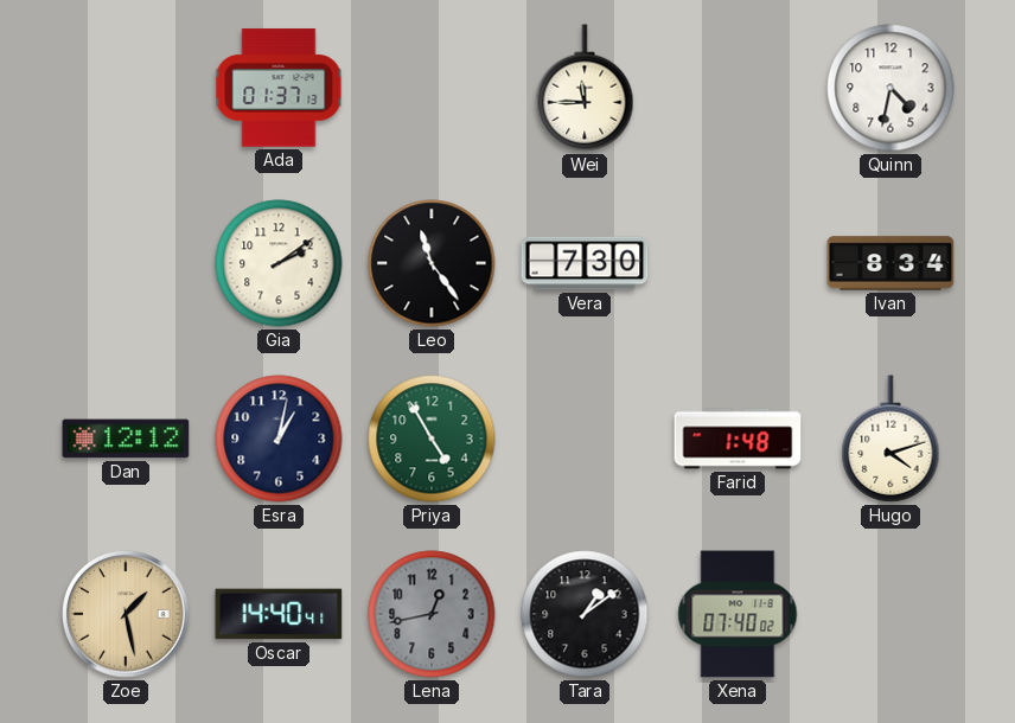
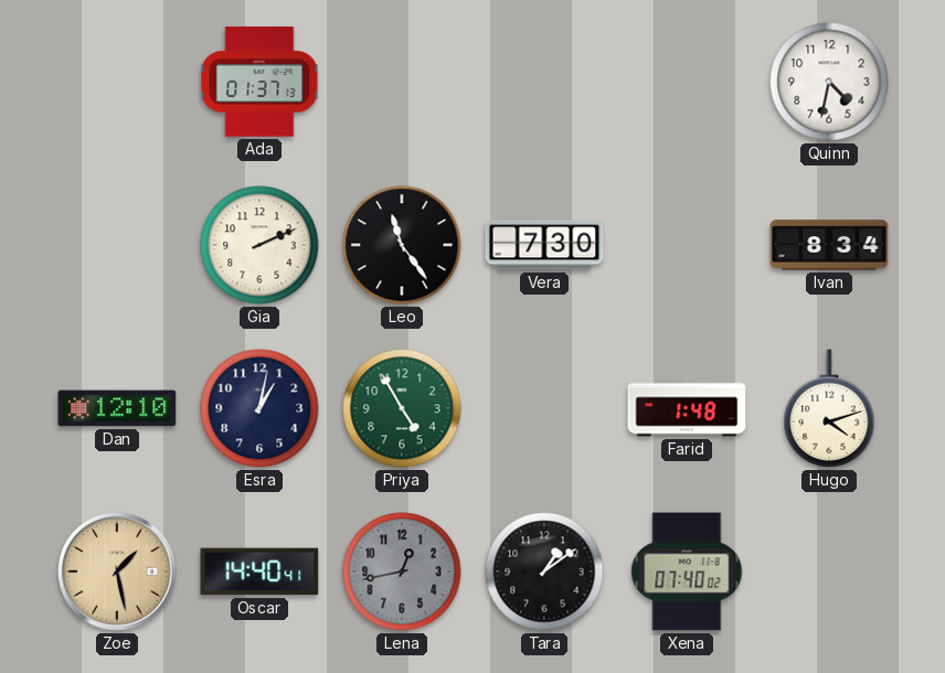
Wei: 11:45 -> none
Gia: 2:09 -> 2:11
Dan: 12:12 -> 12:10
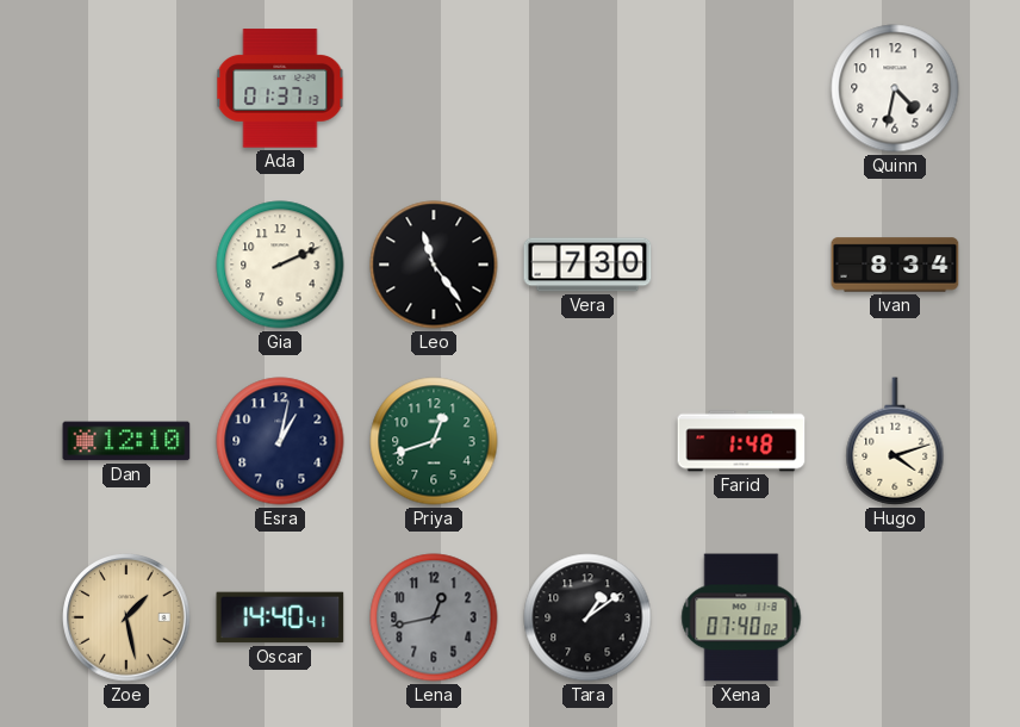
Priya: 4:55 -> 12:42
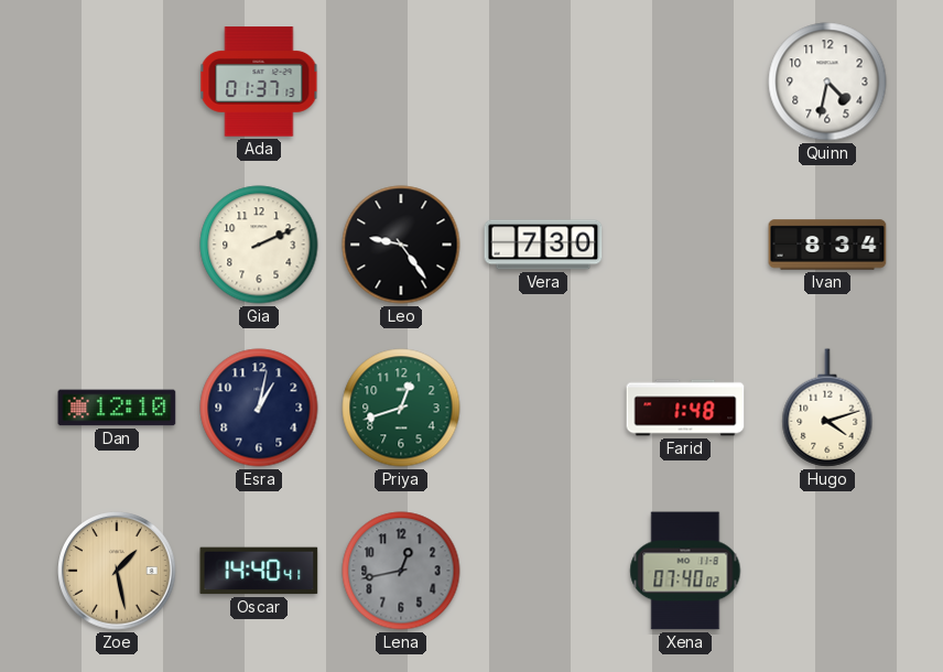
Leo: 11:24 -> 9:24
Tara: 1:09 -> none
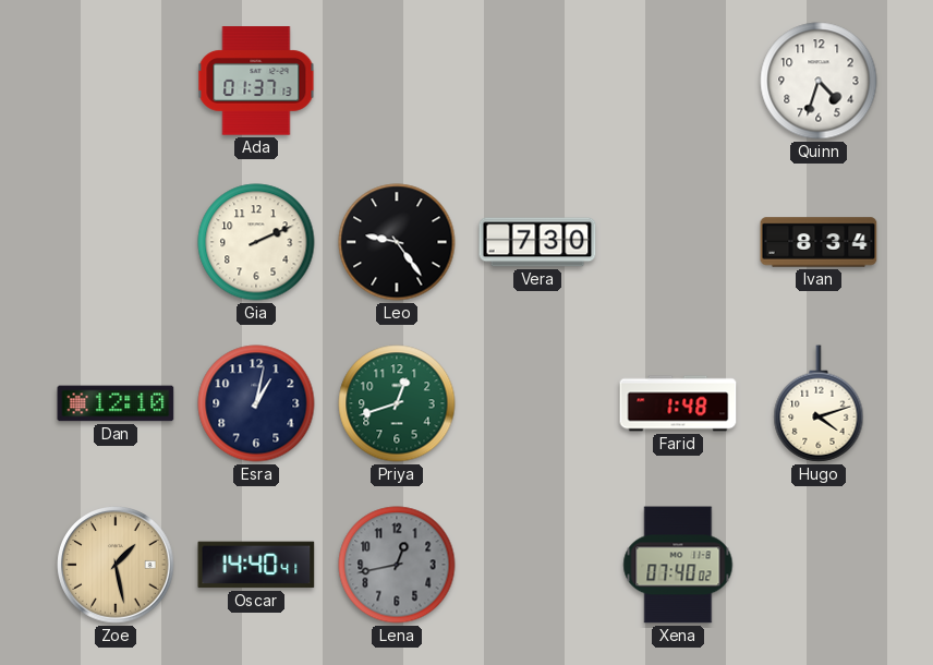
Quinn: 4:32 -> 4:33
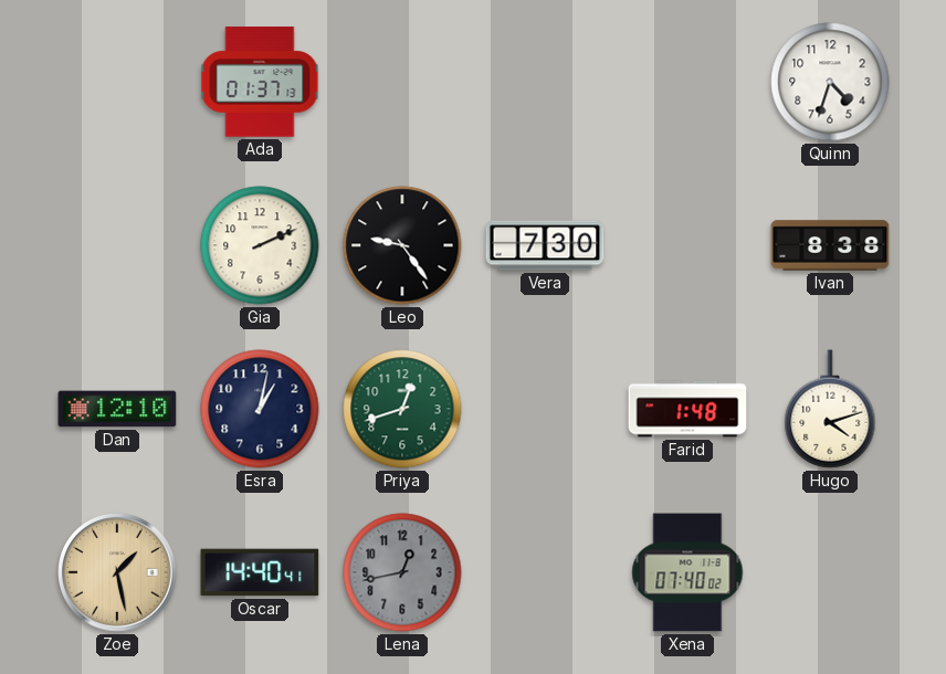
Ivan: 8:34 -> 8:38
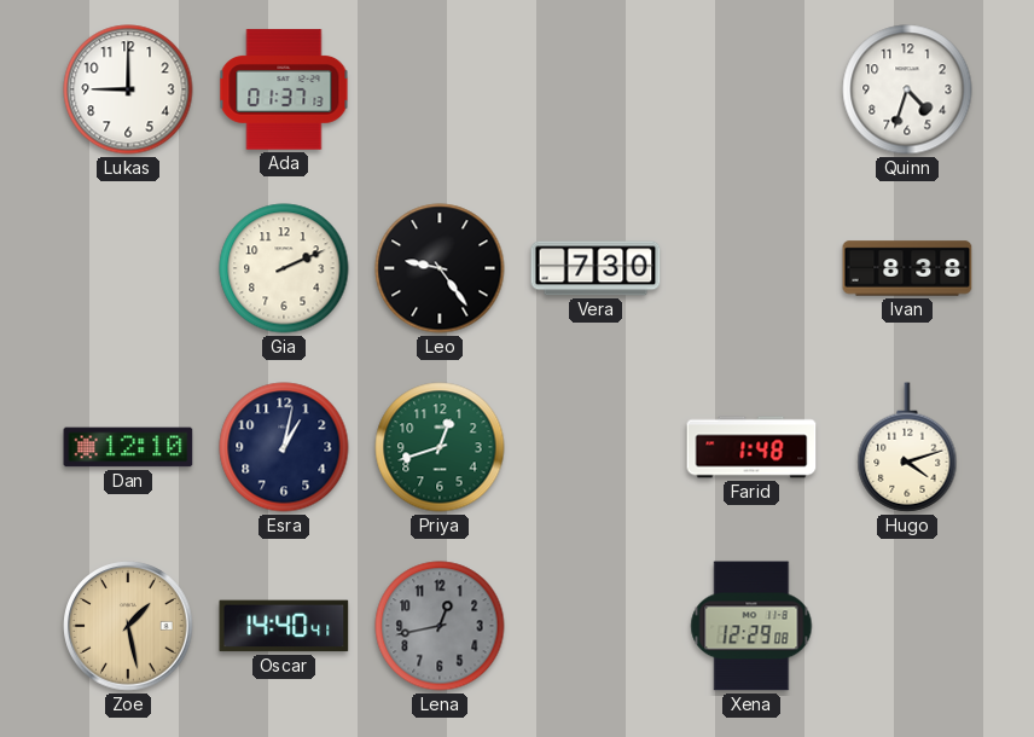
Lukas: none -> 9:00
Xena: 07:40 -> 12:29
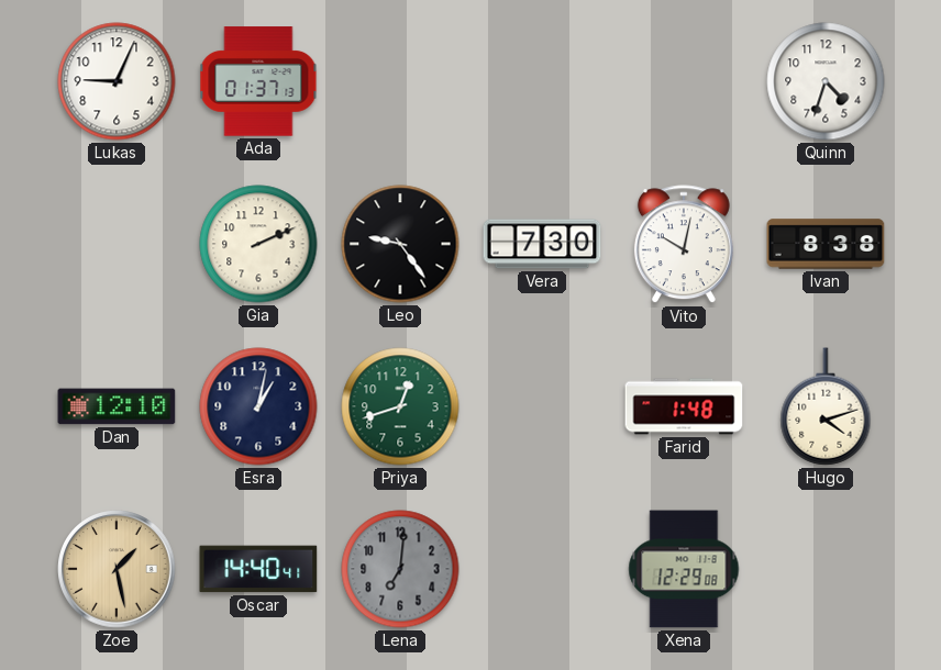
Lukas: 9:00 -> 9:04
Vito: none -> 10:02
Lena: 12:43 -> 7:01
